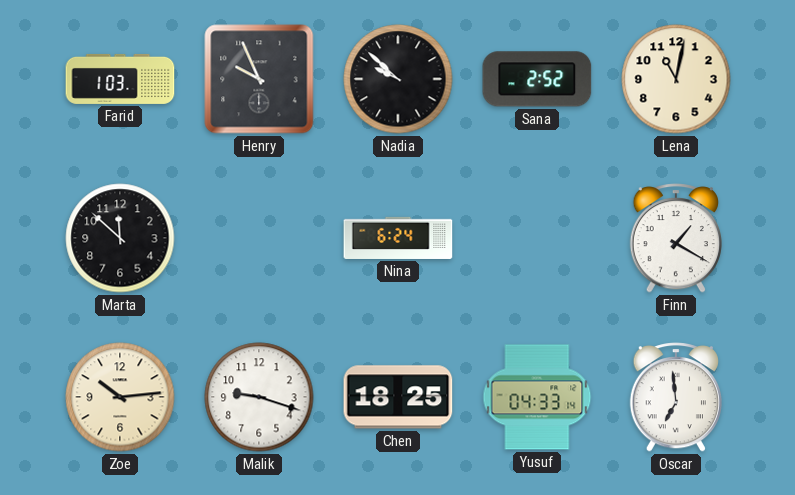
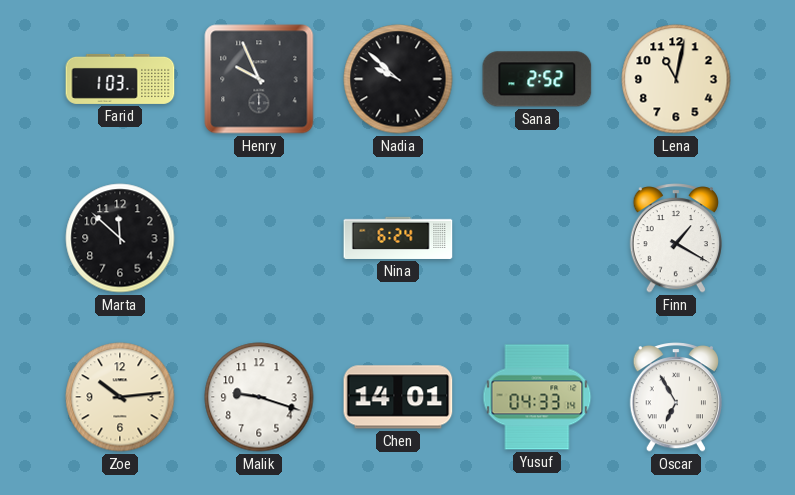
Chen: 18:25 -> 14:01
Oscar: 6:59 -> 6:55
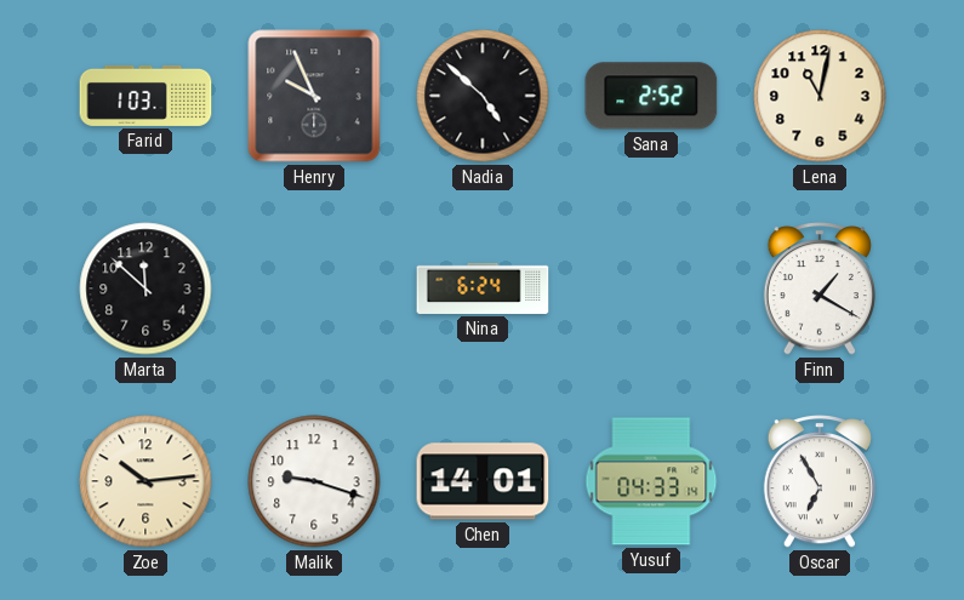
Nadia: 9:52 -> 4:52
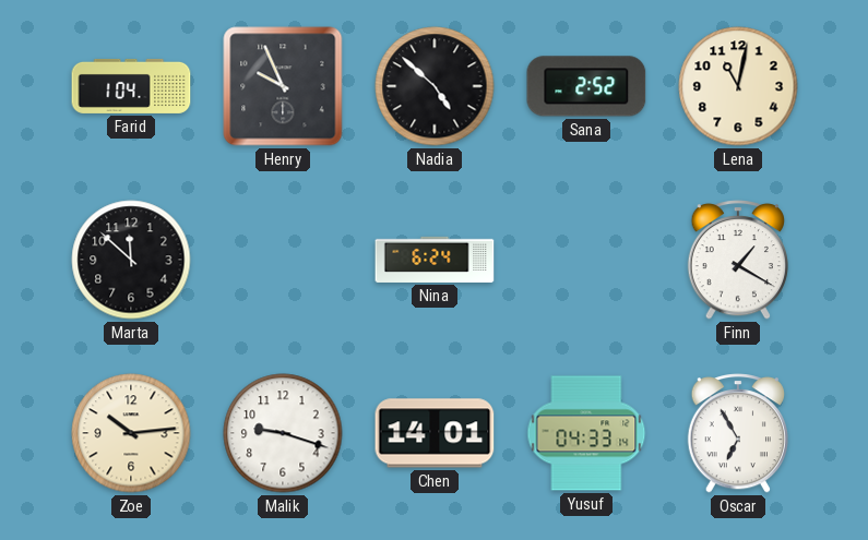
Farid: 1:03 -> 1:04
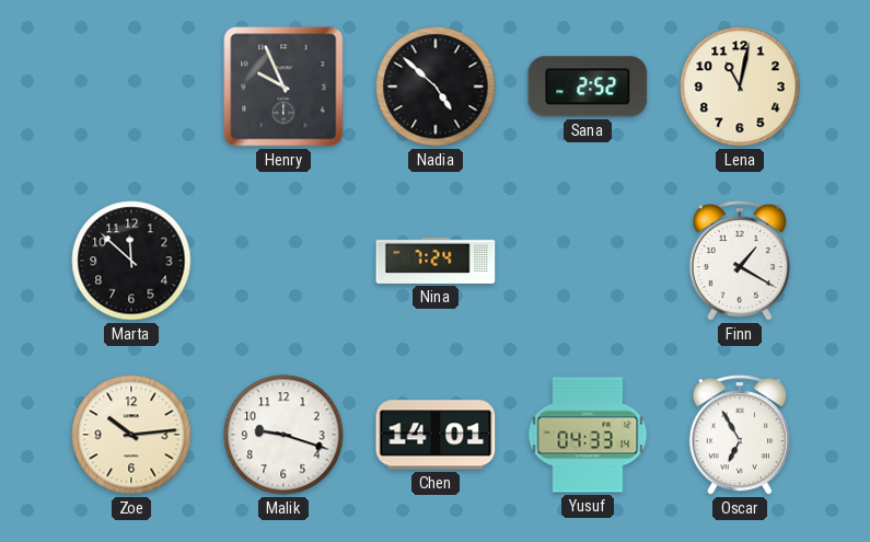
Farid: 1:04 -> none
Nina: 6:24 -> 7:24
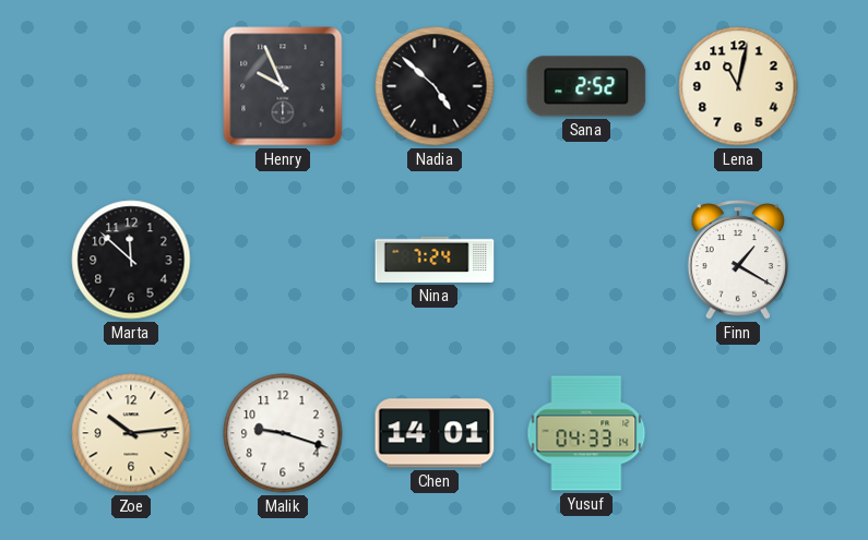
Oscar: 6:55 -> none
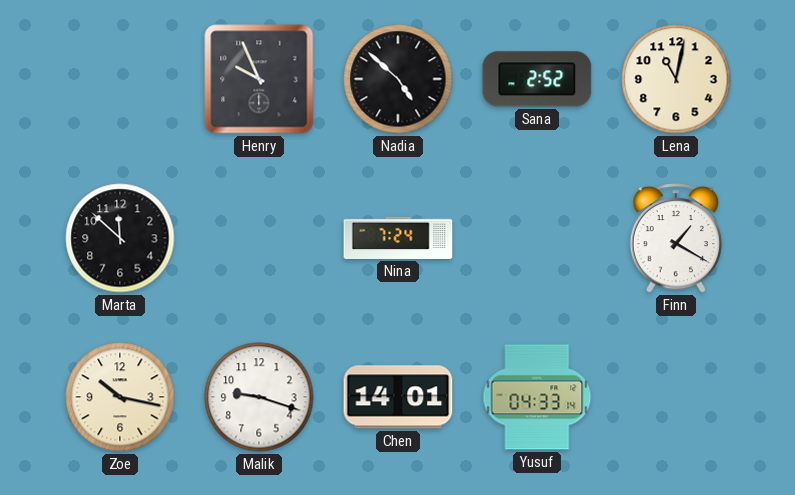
Zoe: 10:14 -> 10:17
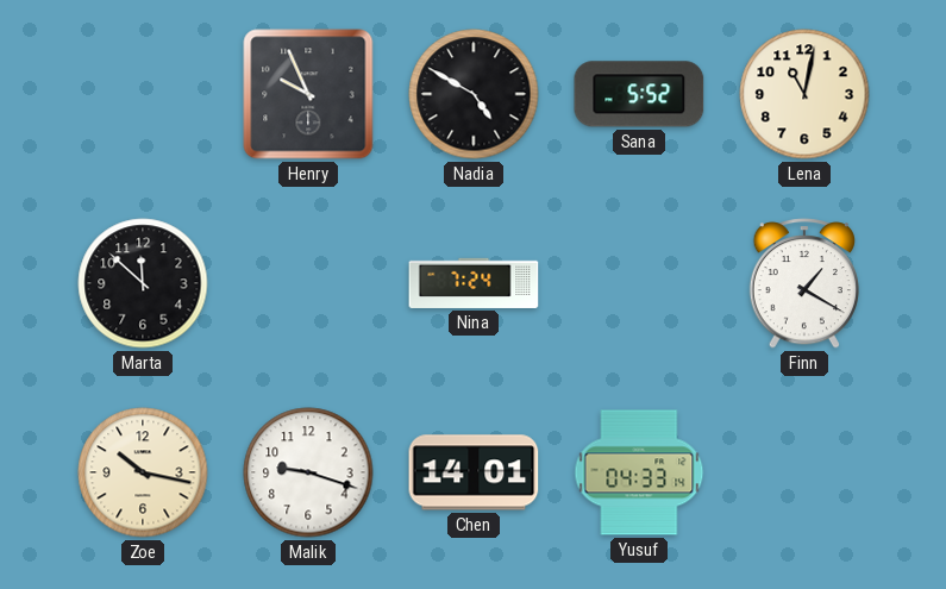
Nadia: 4:52 -> 4:50
Sana: 2:52 -> 5:52
